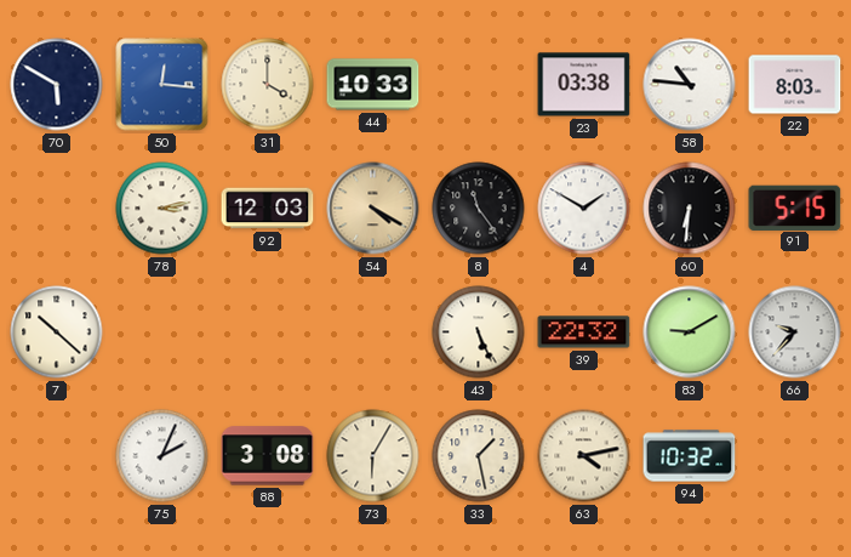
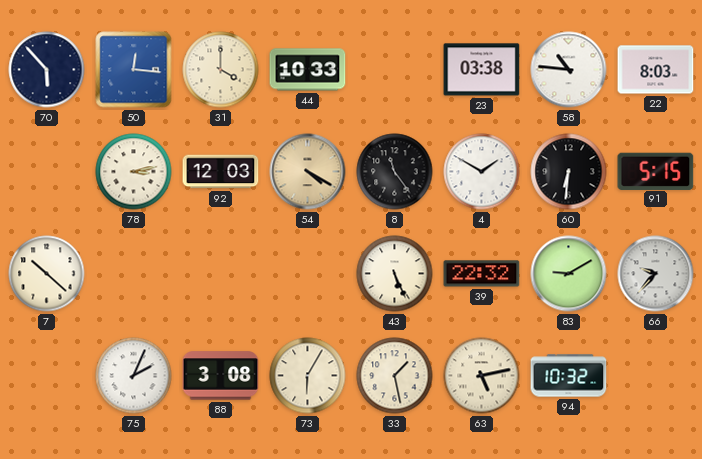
70: 5:50 -> 5:53
63: 4:13 -> 5:13
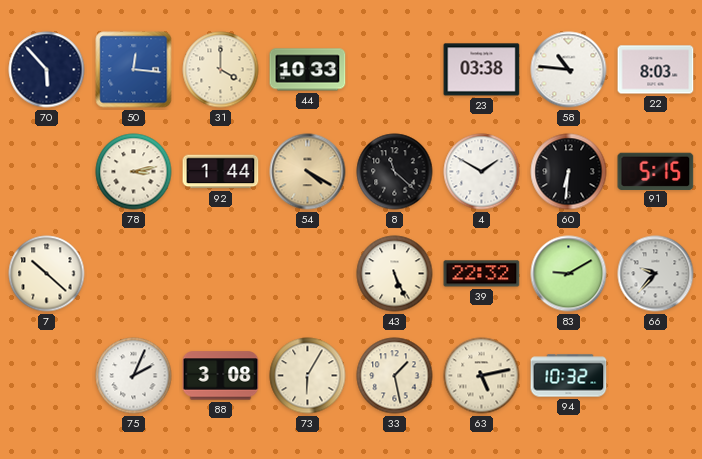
92: 12:03 -> 1:44
8: 11:24 -> 11:22
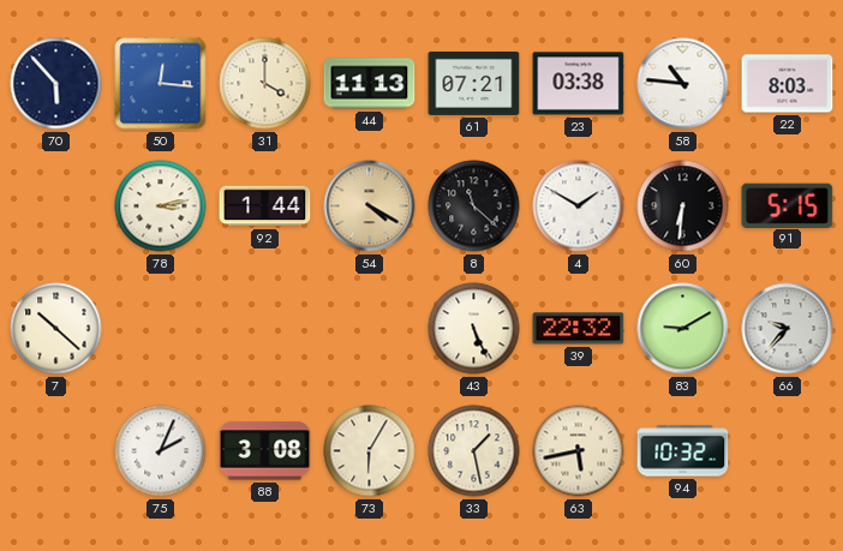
44: 10:33 -> 11:13
61: none -> 07:21
63: 5:13 -> 5:43
